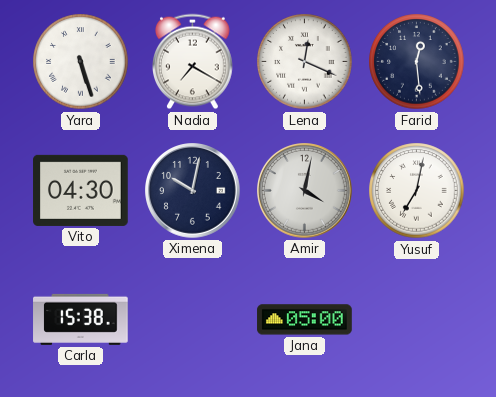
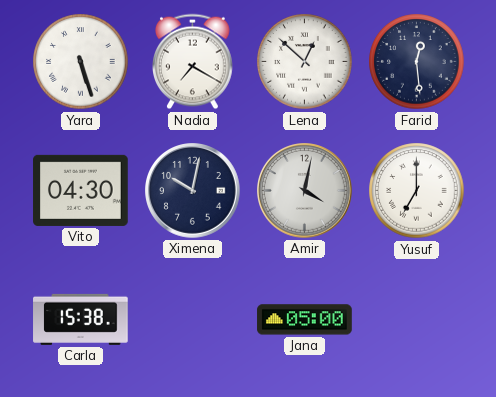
Lena: 12:19 -> 12:52
Yusuf: 7:02 -> 7:00
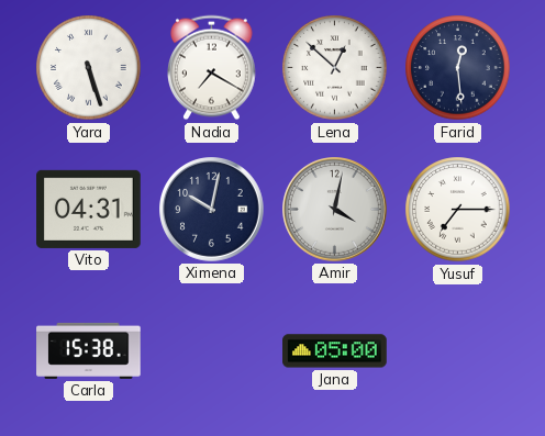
Vito: 04:30 -> 04:31
Yusuf: 7:00 -> 7:15
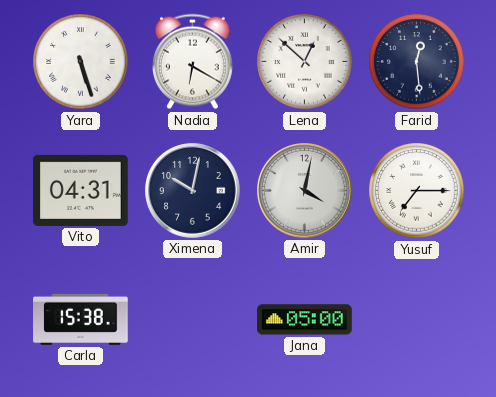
Nadia: 7:20 -> 6:20
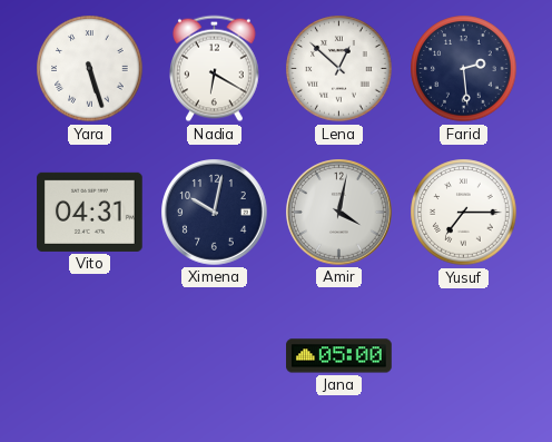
Farid: 12:29 -> 2:29
Carla: 15:38 -> none
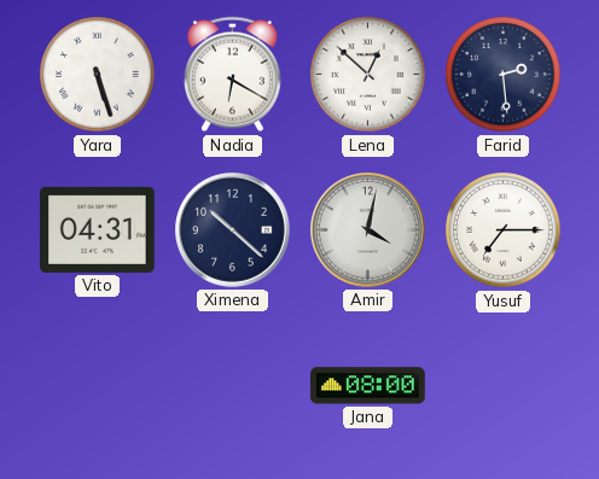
Ximena: 10:02 -> 10:22
Jana: 05:00 -> 08:00
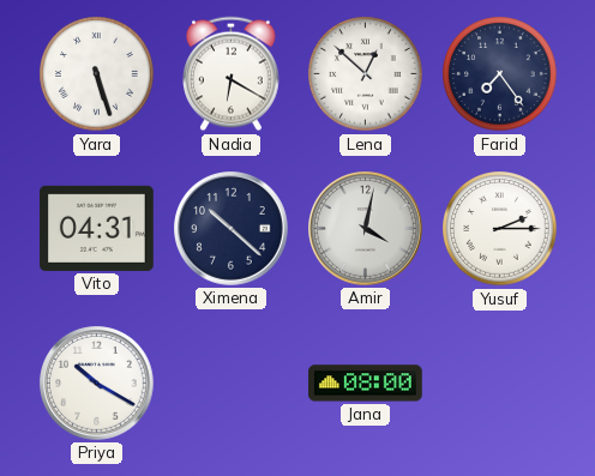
Farid: 2:29 -> 7:24
Yusuf: 7:15 -> 2:15
Priya: none -> 10:20
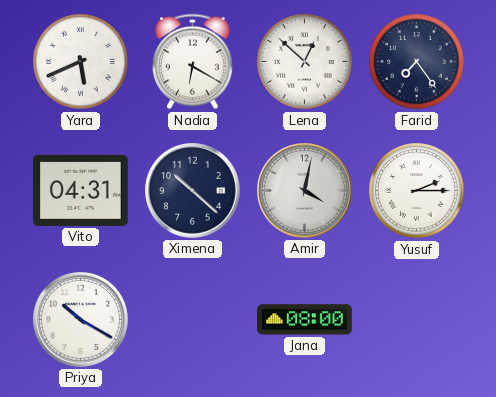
Yara: 5:27 -> 5:41
